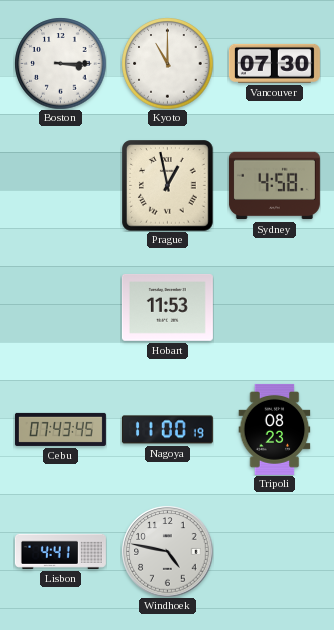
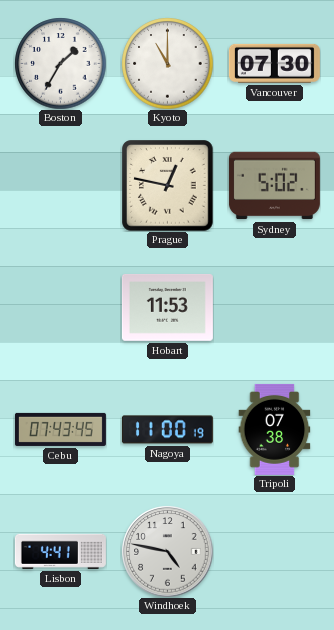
Boston: 3:15 -> 1:35
Prague: 12:58 -> 12:47
Sydney: 4:58 -> 5:02
Tripoli: 08:23 -> 07:38
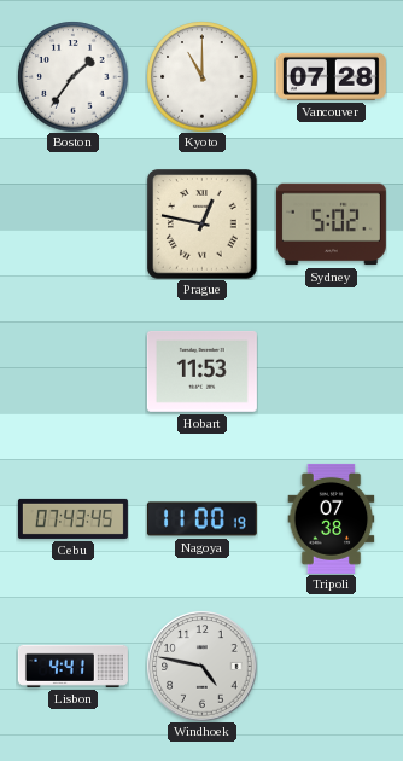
Boston: 1:35 -> 1:36
Vancouver: 07:30 -> 07:28
